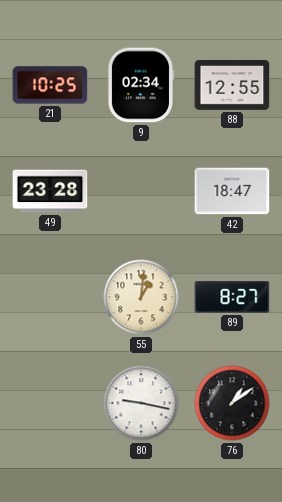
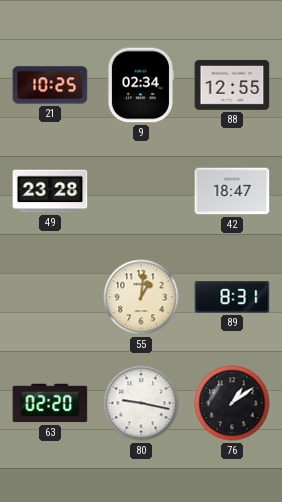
89: 8:27 -> 8:31
63: none -> 02:20
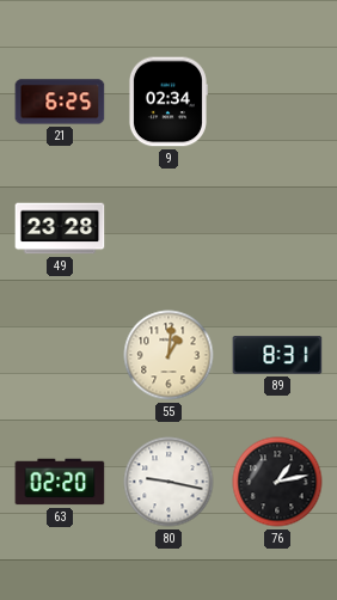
21: 10:25 -> 6:25
88: 12:55 -> none
42: 18:47 -> none
76: 1:09 -> 1:13
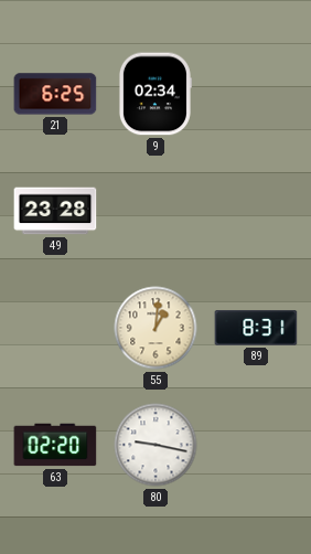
76: 1:13 -> none
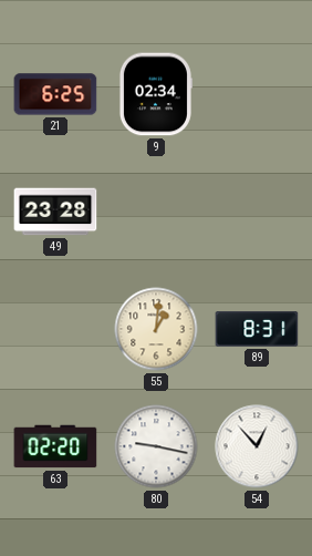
54: none -> 12:53
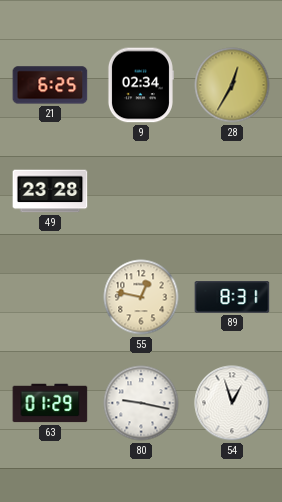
28: none -> 12:35
55: 1:01 -> 12:47
63: 02:20 -> 01:29
54: 12:53 -> 12:57
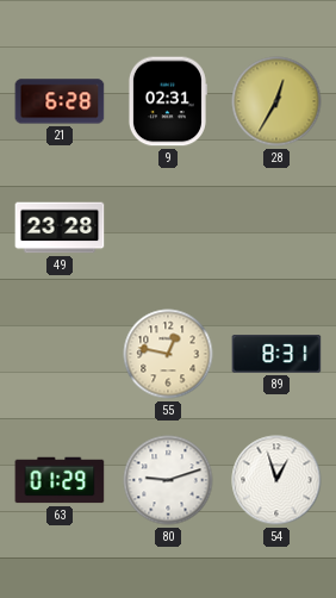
21: 6:25 -> 6:28
9: 02:34 -> 02:31
80: 9:17 -> 9:12
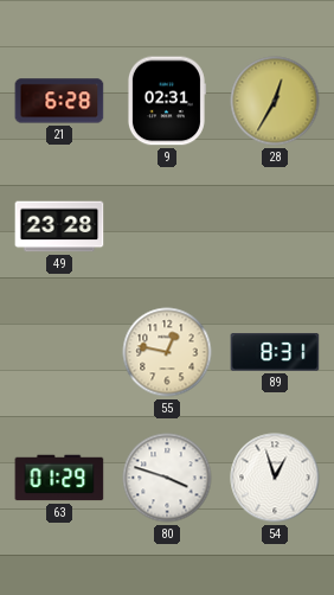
80: 9:12 -> 3:48
